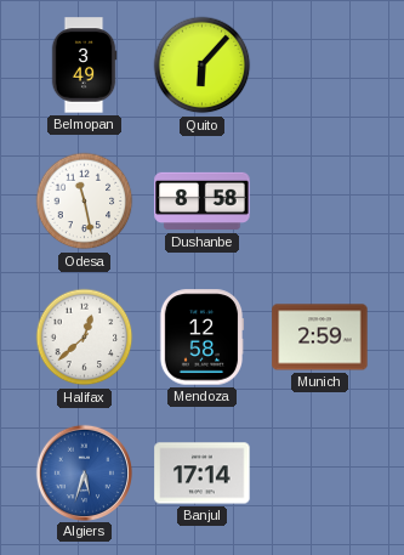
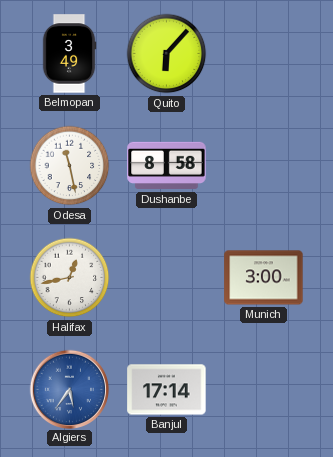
Halifax: 12:38 -> 12:43
Mendoza: 12:58 -> none
Munich: 2:59 -> 3:00
Algiers: 5:33 -> 5:36
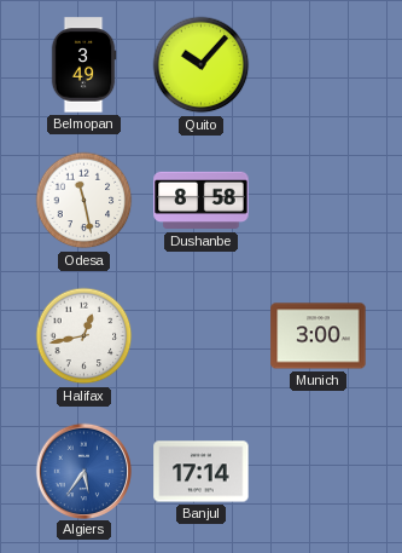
Quito: 6:07 -> 10:07
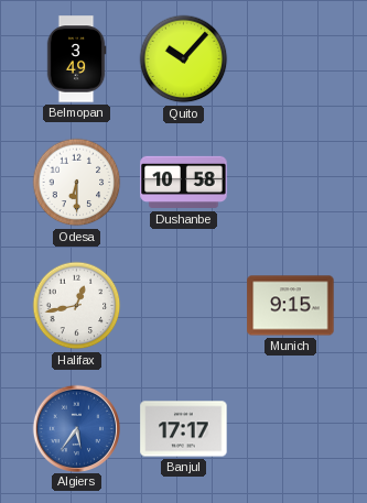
Odesa: 11:28 -> 6:30
Dushanbe: 8:58 -> 10:58
Munich: 3:00 -> 9:15
Banjul: 17:14 -> 17:17
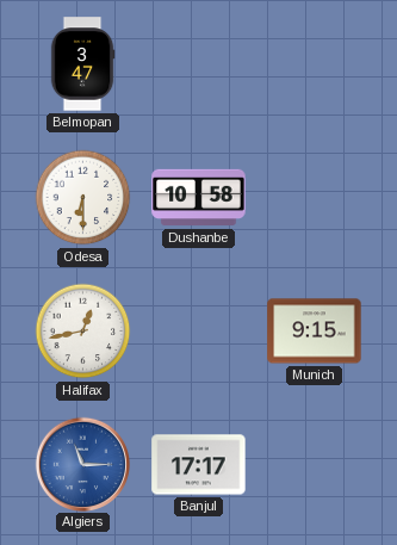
Belmopan: 3:49 -> 3:47
Quito: 10:07 -> none
Algiers: 5:36 -> 11:15
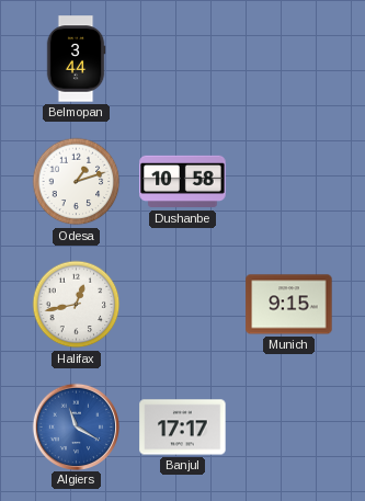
Belmopan: 3:47 -> 3:44
Odesa: 6:30 -> 1:12
Algiers: 11:15 -> 11:20
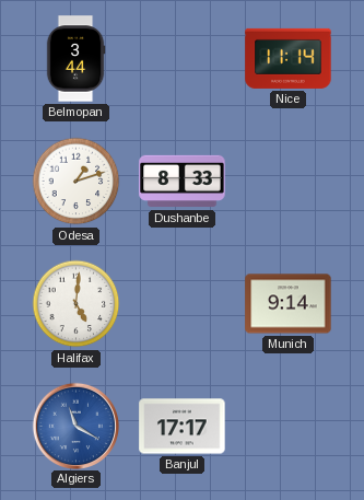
Nice: none -> 11:14
Dushanbe: 10:58 -> 8:33
Halifax: 12:43 -> 5:01
Munich: 9:15 -> 9:14
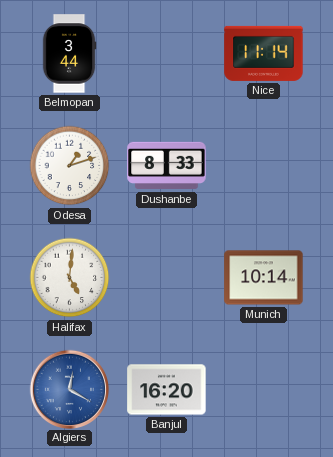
Munich: 9:14 -> 10:14
Algiers: 11:20 -> 12:20
Banjul: 17:17 -> 16:20
